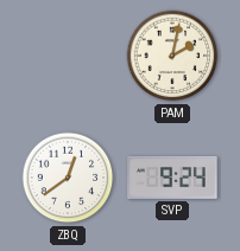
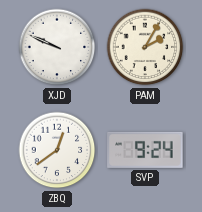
XJD: none -> 9:49
PAM: 2:02 -> 2:05
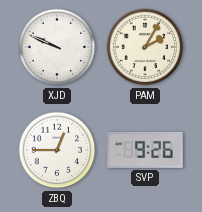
ZBQ: 12:39 -> 12:45
SVP: 9:24 -> 9:26
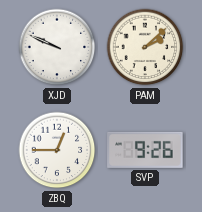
PAM: 2:05 -> 2:08
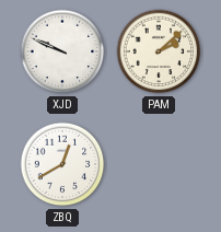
ZBQ: 12:45 -> 12:40
SVP: 9:26 -> none
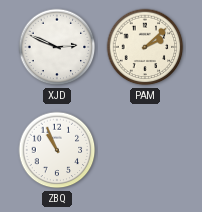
XJD: 9:49 -> 2:49
ZBQ: 12:40 -> 10:56
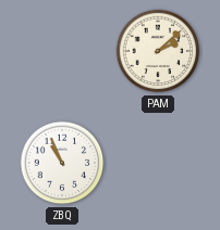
XJD: 2:49 -> none
